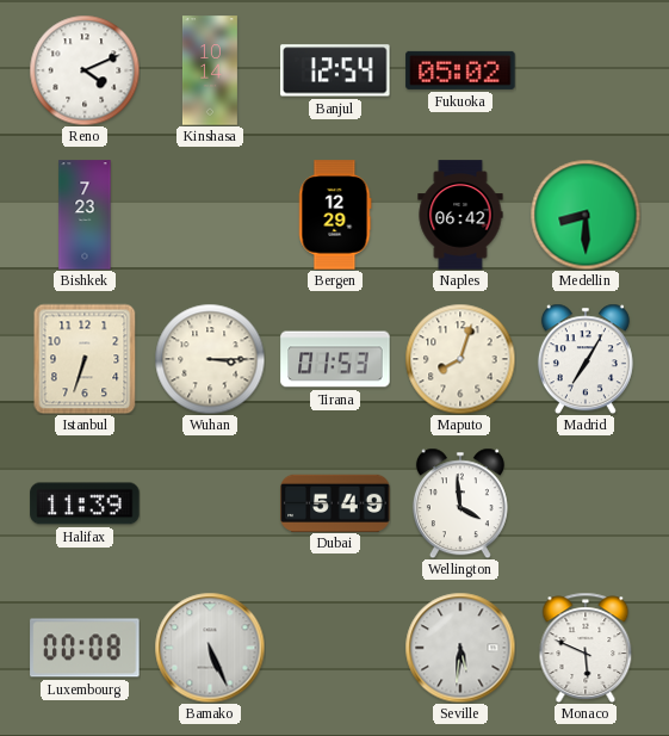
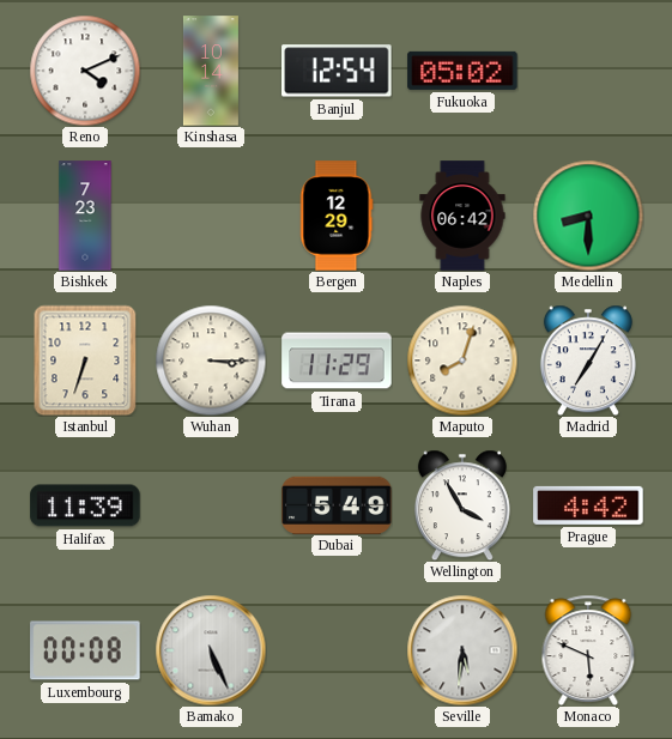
Tirana: 01:53 -> 11:29
Wellington: 3:59 -> 3:55
Prague: none -> 4:42
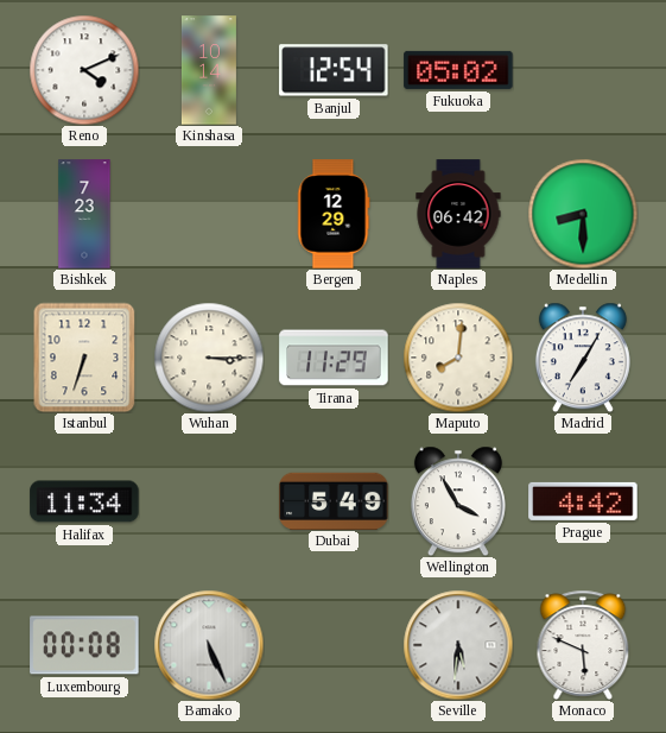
Maputo: 8:03 -> 8:01
Halifax: 11:39 -> 11:34
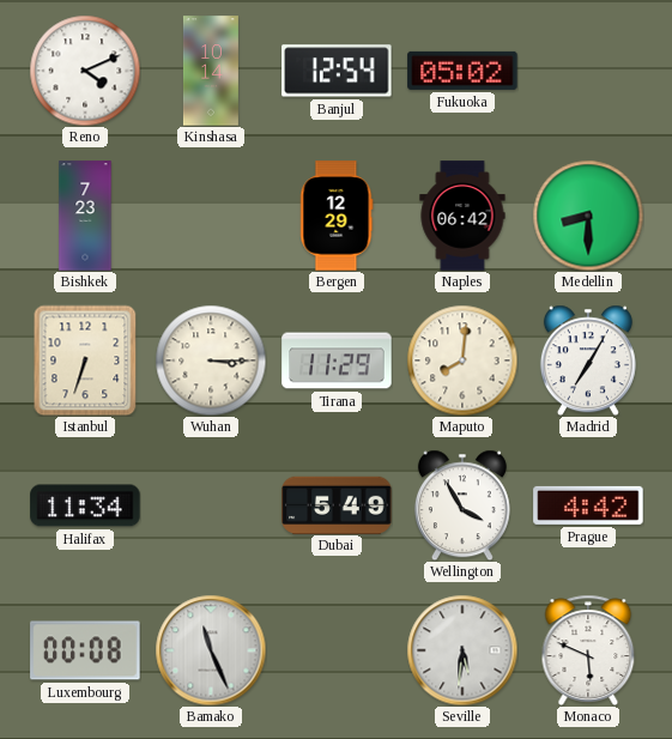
Bamako: 5:26 -> 11:26
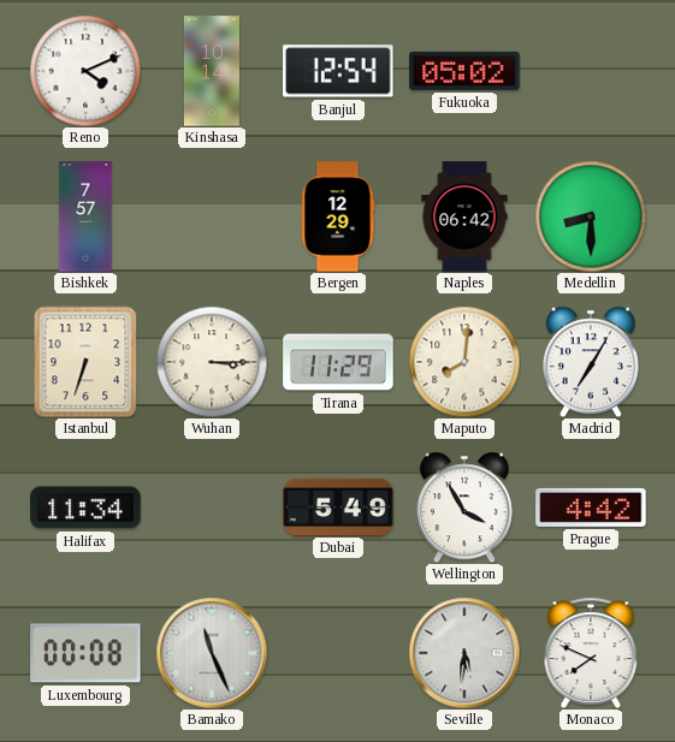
Bishkek: 7:23 -> 7:57
Monaco: 5:49 -> 7:49
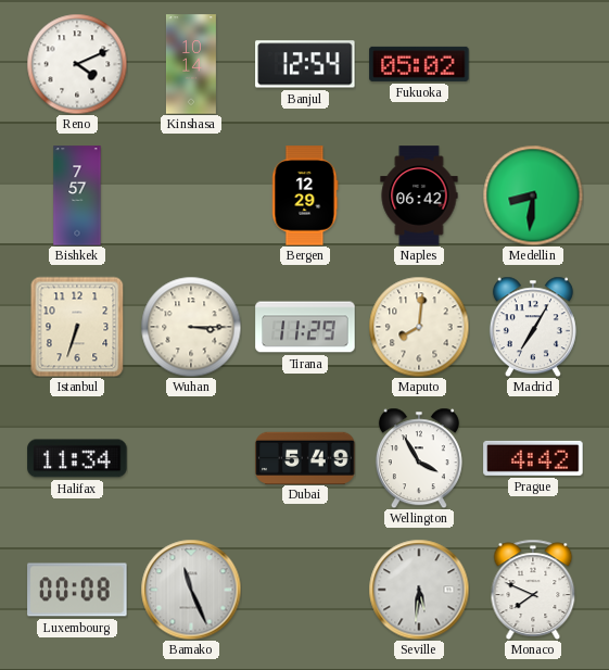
Medellin: 8:30 -> 8:31
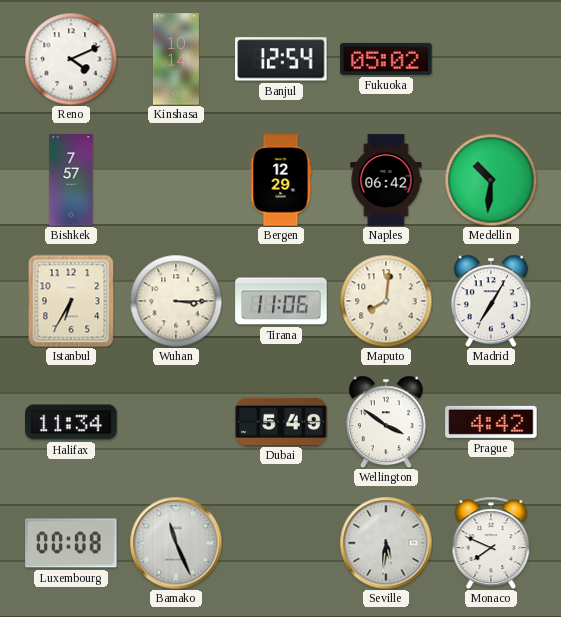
Medellin: 8:31 -> 10:31
Istanbul: 6:33 -> 6:35
Tirana: 11:29 -> 11:06
Wellington: 3:55 -> 3:51
